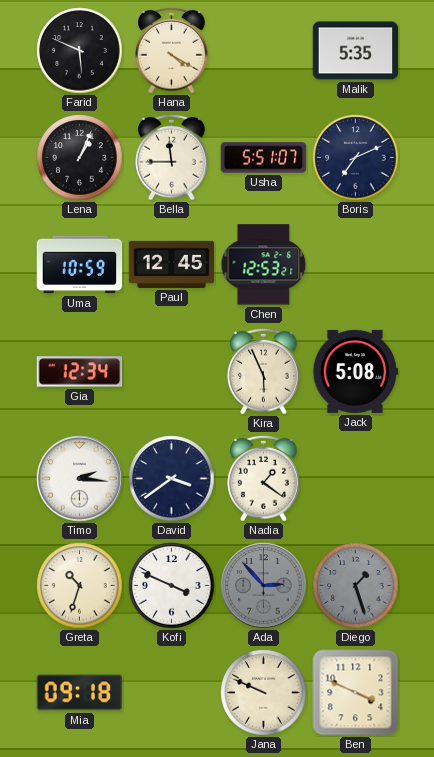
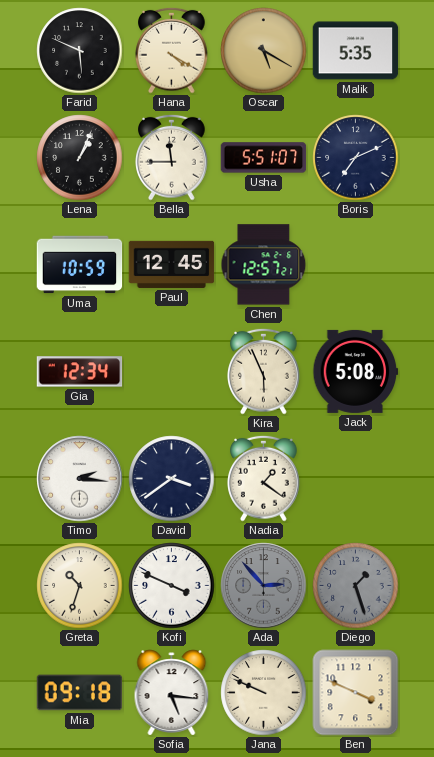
Oscar: none -> 5:20
Chen: 12:53 -> 12:57
Sofia: none -> 5:16
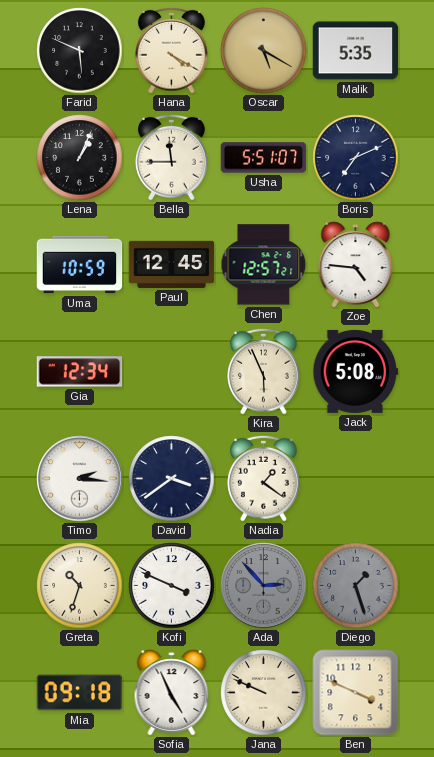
Zoe: none -> 4:46
Sofia: 5:16 -> 4:56
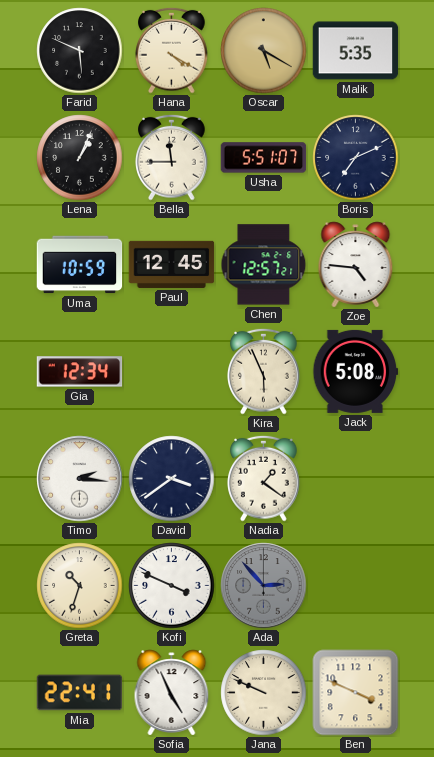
Diego: 1:27 -> none
Mia: 09:18 -> 22:41
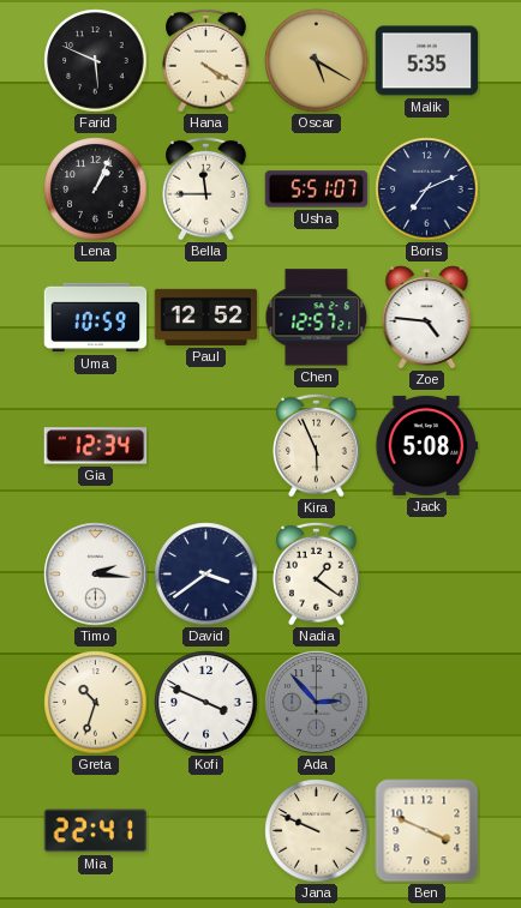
Paul: 12:45 -> 12:52
Sofia: 4:56 -> none
